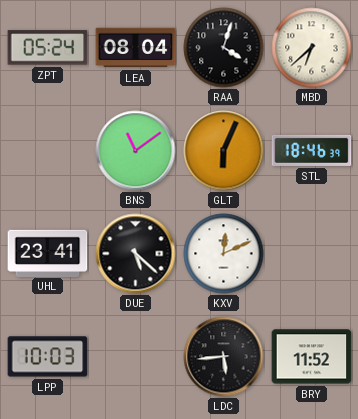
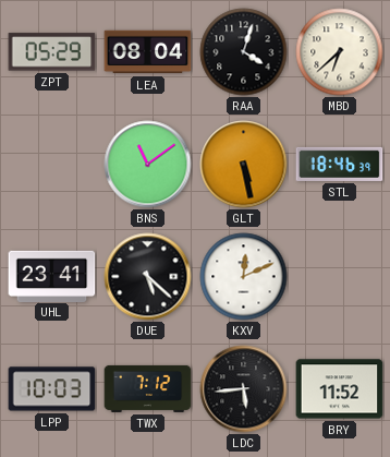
ZPT: 05:24 -> 05:29
GLT: 6:04 -> 5:28
TWX: none -> 7:12
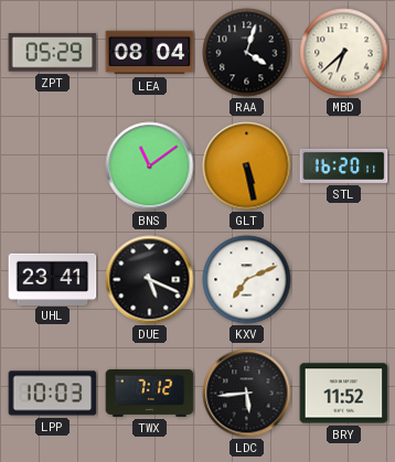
STL: 18:46 -> 16:20
DUE: 5:22 -> 5:19
KXV: 12:11 -> 7:11
